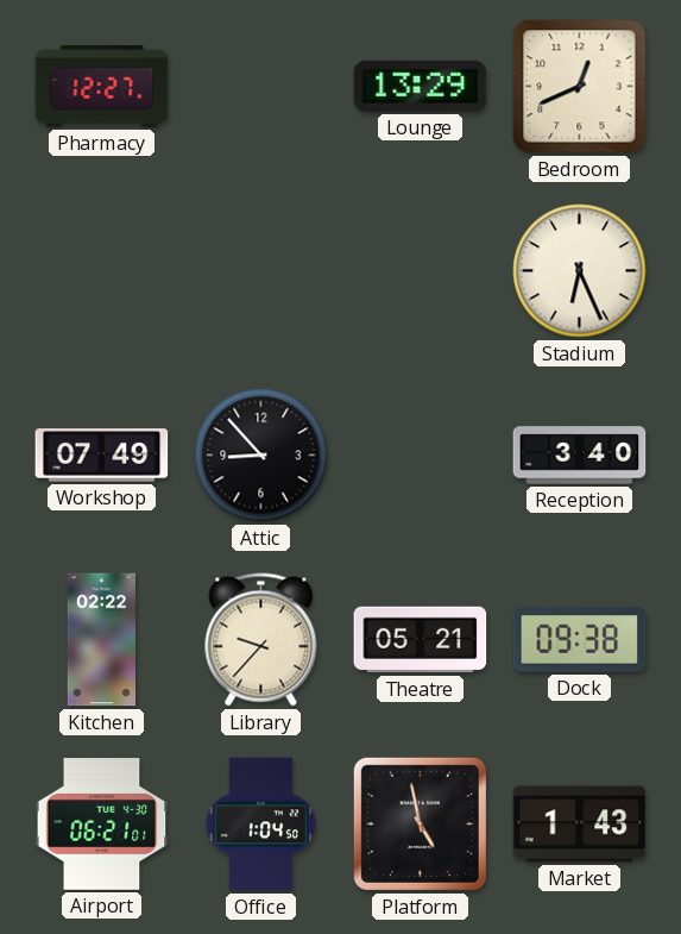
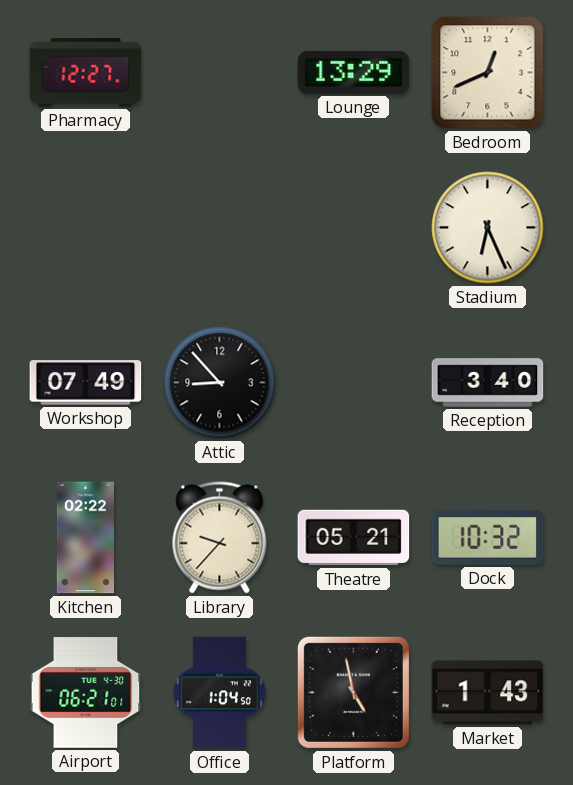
Dock: 09:38 -> 10:32
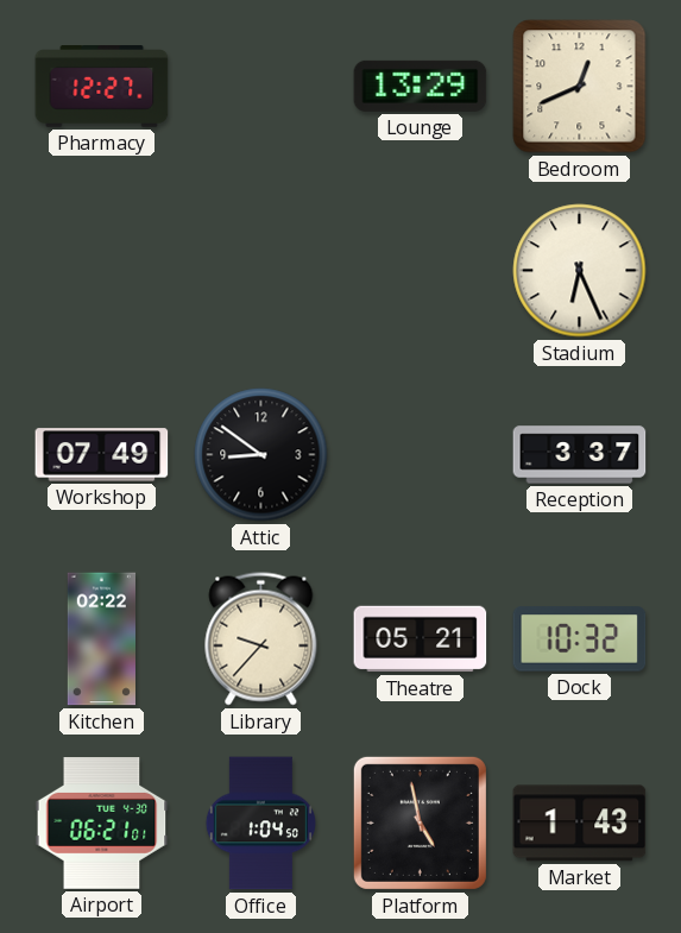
Attic: 8:53 -> 8:51
Reception: 3:40 -> 3:37
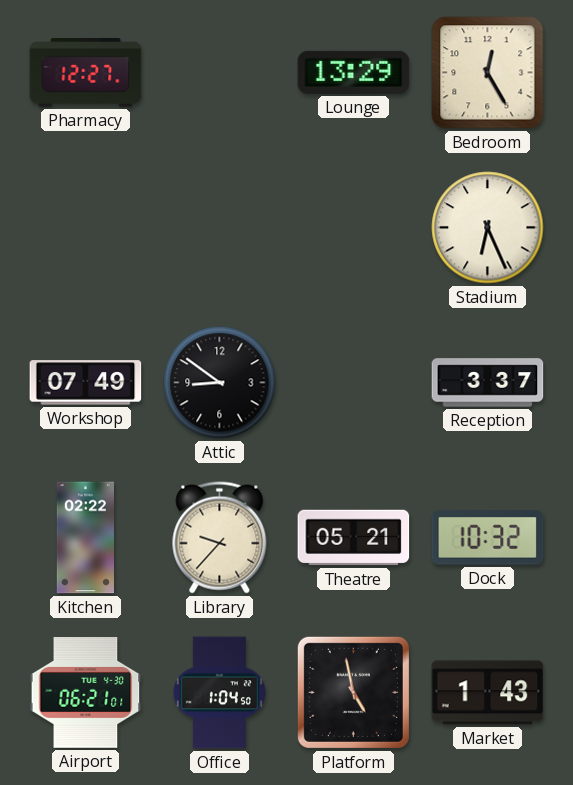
Bedroom: 12:41 -> 12:25
